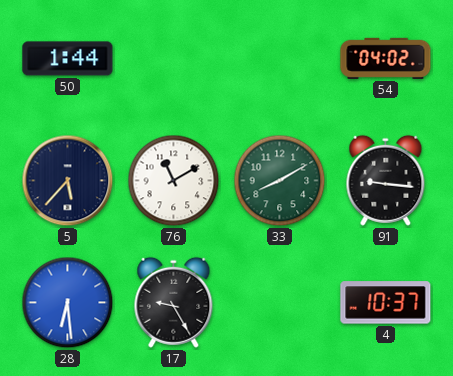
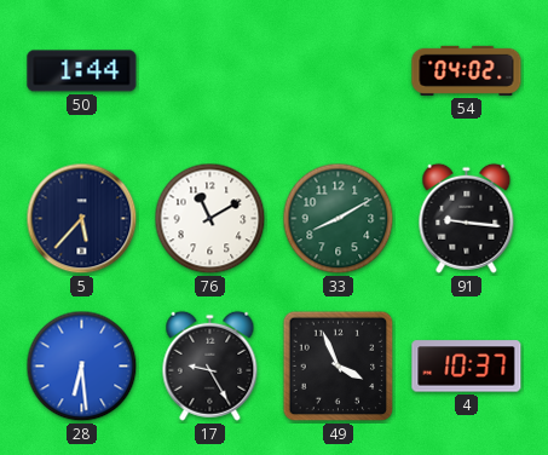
49: none -> 3:56
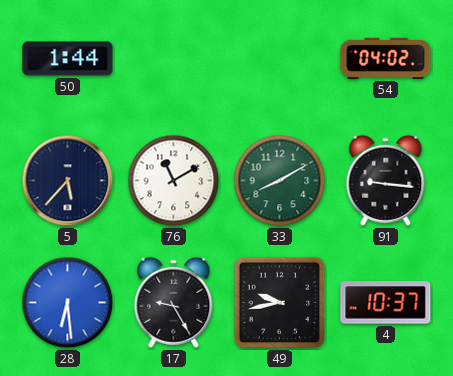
49: 3:56 -> 9:43
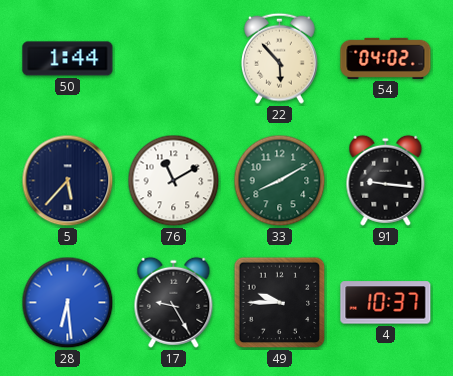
22: none -> 5:53
49: 9:43 -> 9:45
